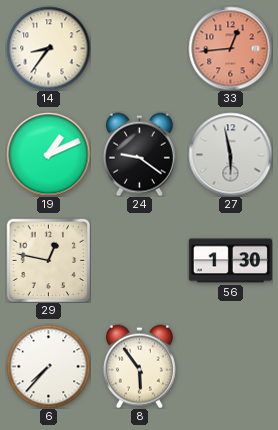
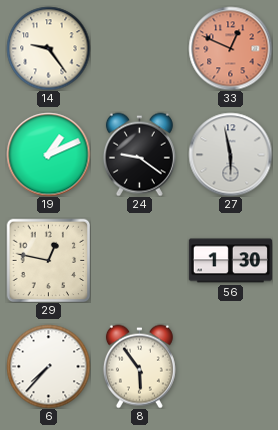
14: 8:36 -> 9:24
33: 12:44 -> 12:49
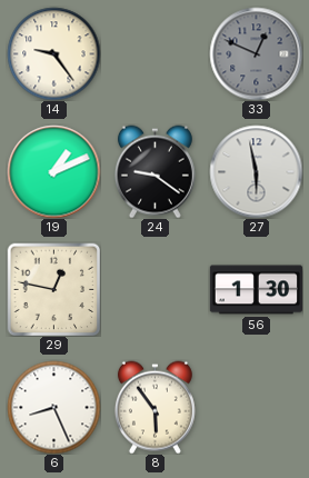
33 dial: salmon -> grey
6: 7:37 -> 8:26
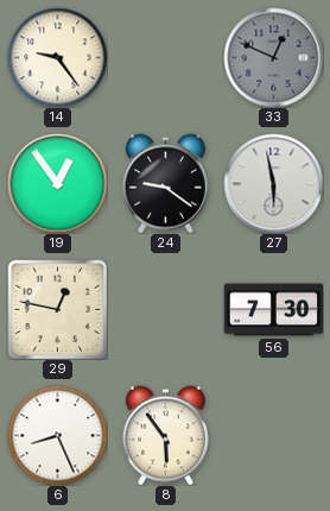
19: 1:11 -> 12:54
56: 1:30 -> 7:30
